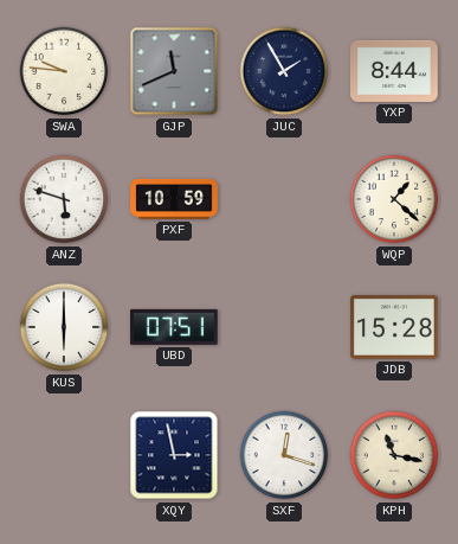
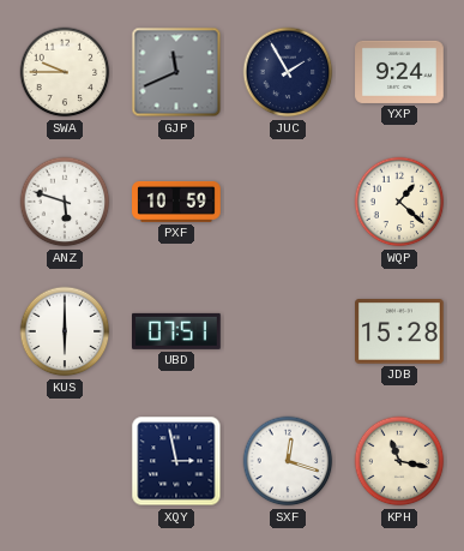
SWA: 9:46 -> 9:45
YXP: 8:44 -> 9:24
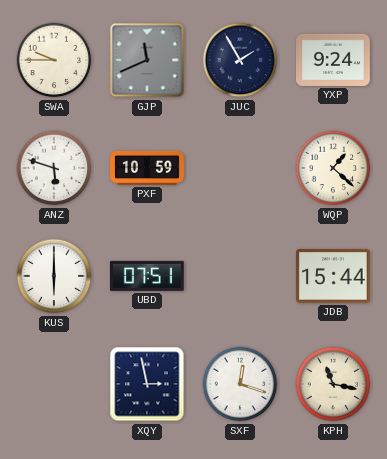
JDB: 15:28 -> 15:44
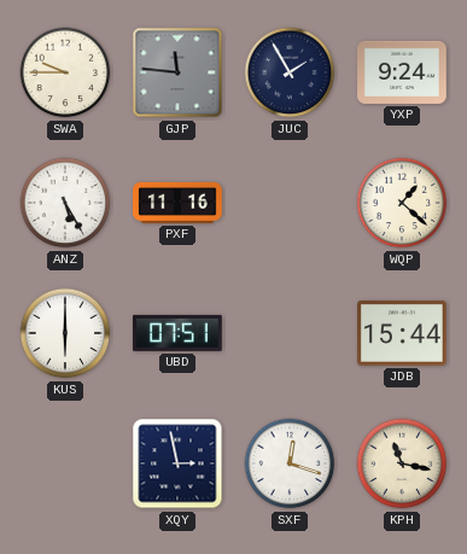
GJP: 11:41 -> 11:46
ANZ: 5:48 -> 5:25
PXF: 10:59 -> 11:16
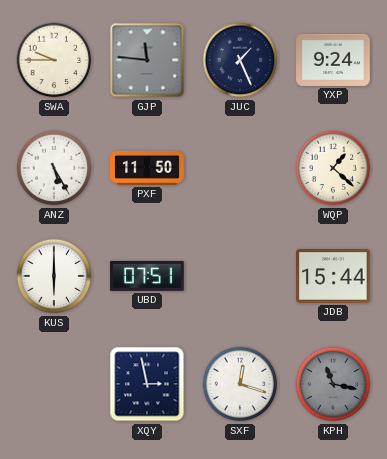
JUC: 1:55 -> 1:26
PXF: 11:16 -> 11:50
KPH dial: cream -> grey
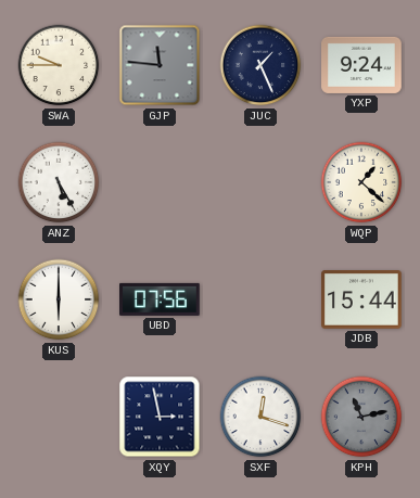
PXF: 11:50 -> none
UBD: 07:51 -> 07:56
KPH: 11:17 -> 11:13
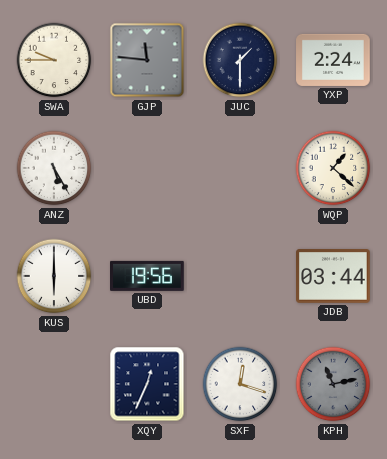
JUC: 1:26 -> 1:30
YXP: 9:24 -> 2:24
UBD: 07:56 -> 19:56
JDB: 15:44 -> 03:44
XQY: 2:58 -> 12:34
